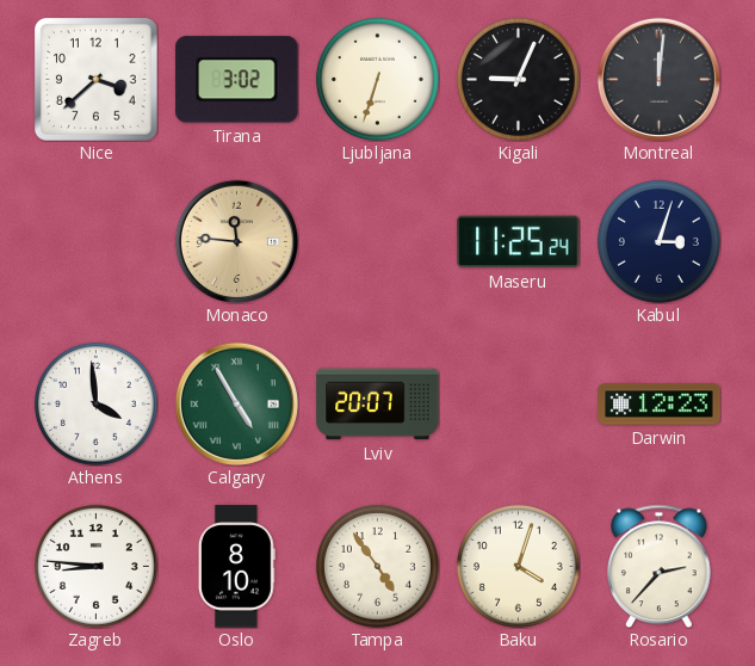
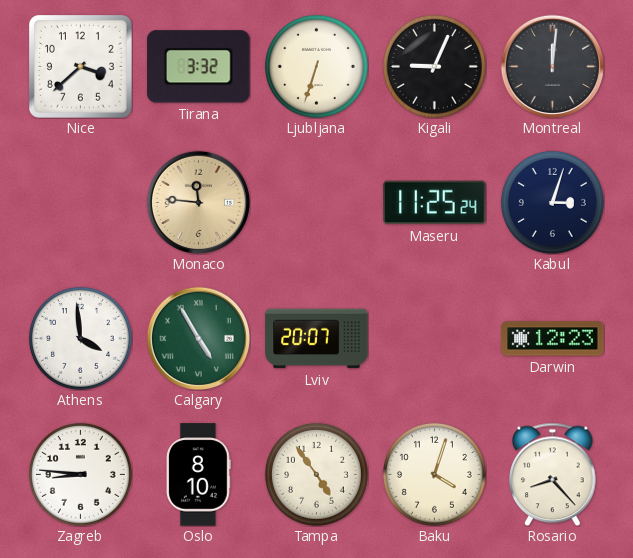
Tirana: 3:02 -> 3:32
Rosario: 2:37 -> 8:23
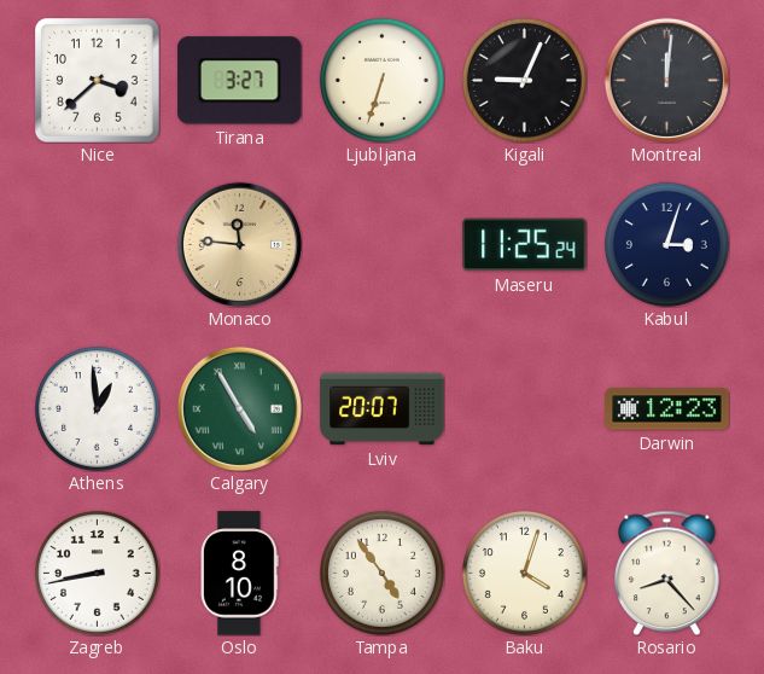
Tirana: 3:32 -> 3:27
Athens: 3:59 -> 12:59
Zagreb: 8:46 -> 8:43
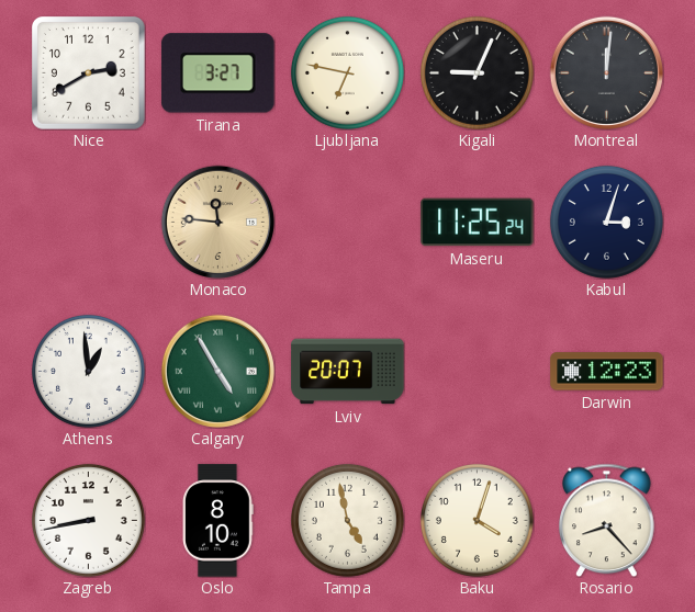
Nice: 3:38 -> 2:40
Ljubljana: 6:33 -> 6:47
Tampa: 4:54 -> 4:58
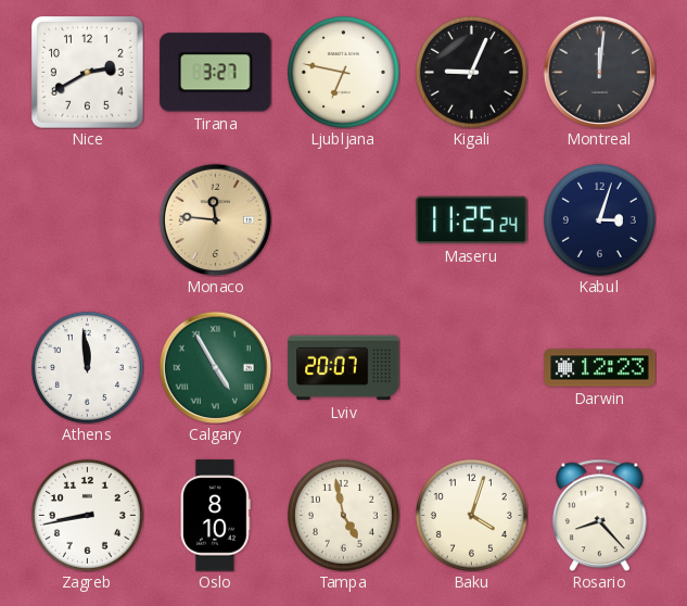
Athens: 12:59 -> 11:59
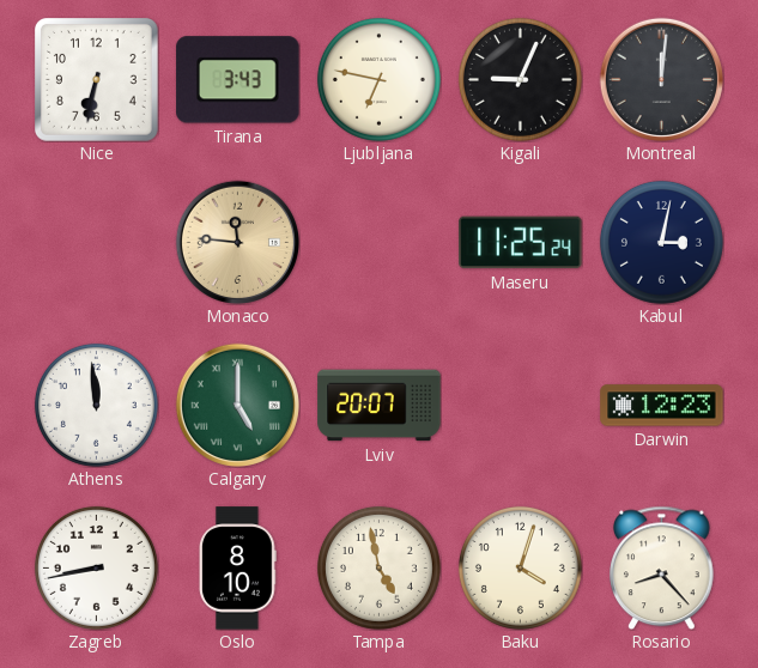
Nice: 2:40 -> 6:32
Tirana: 3:27 -> 3:43
Kabul: 3:03 -> 3:02
Calgary: 4:55 -> 5:00
